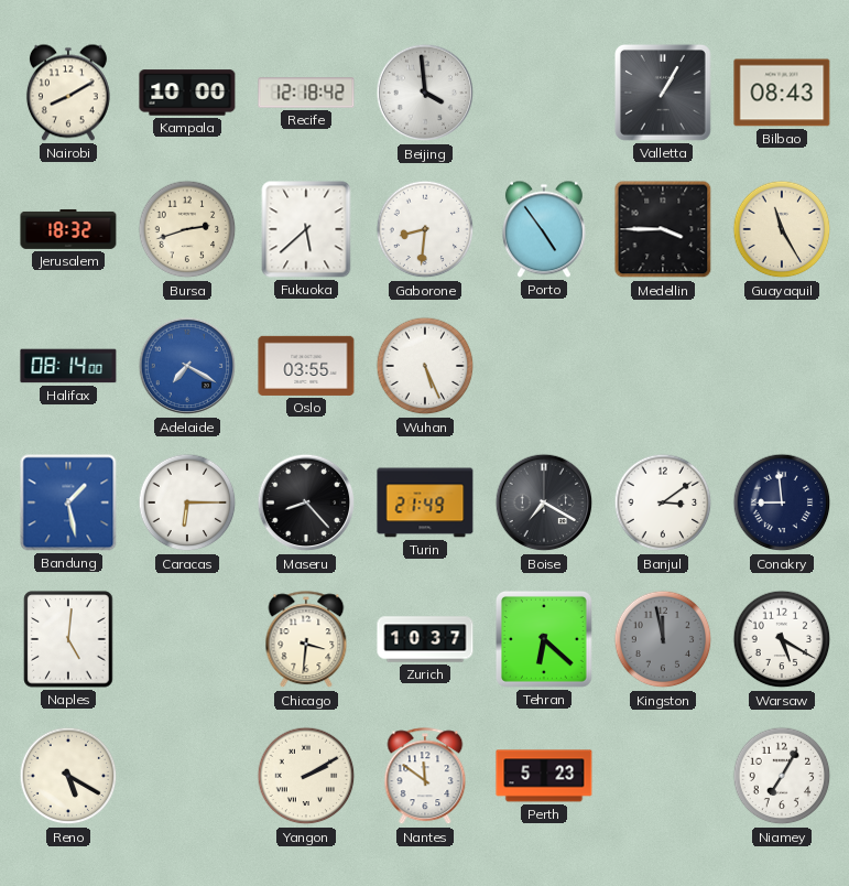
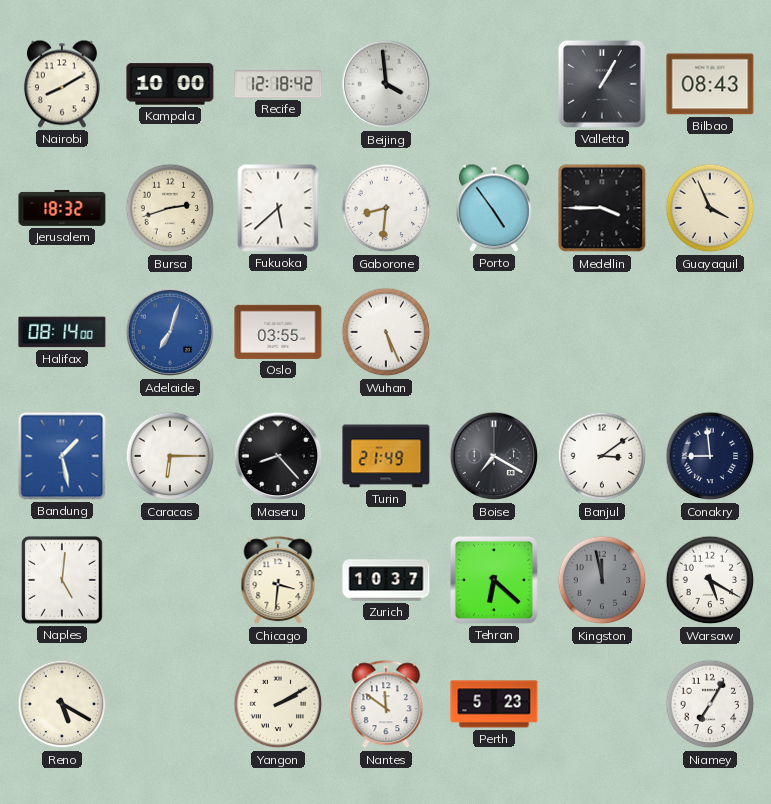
Guayaquil: 11:25 -> 3:56
Adelaide: 7:20 -> 7:03
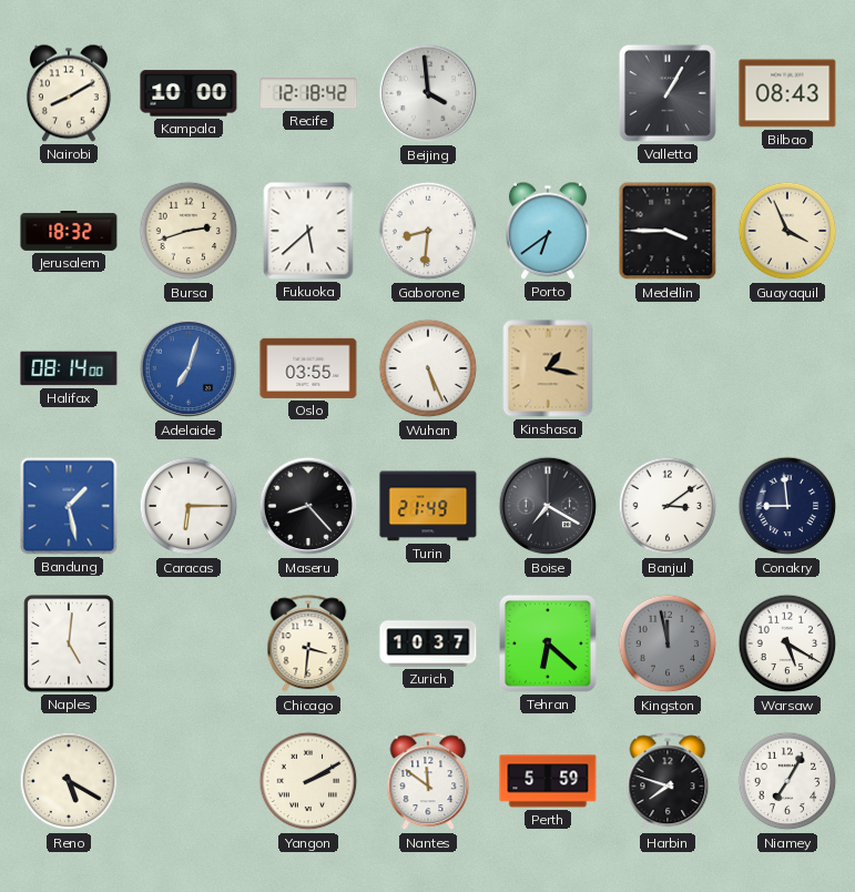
Porto: 4:54 -> 6:39
Kinshasa: none -> 1:17
Perth: 5:23 -> 5:59
Harbin: none -> 7:48
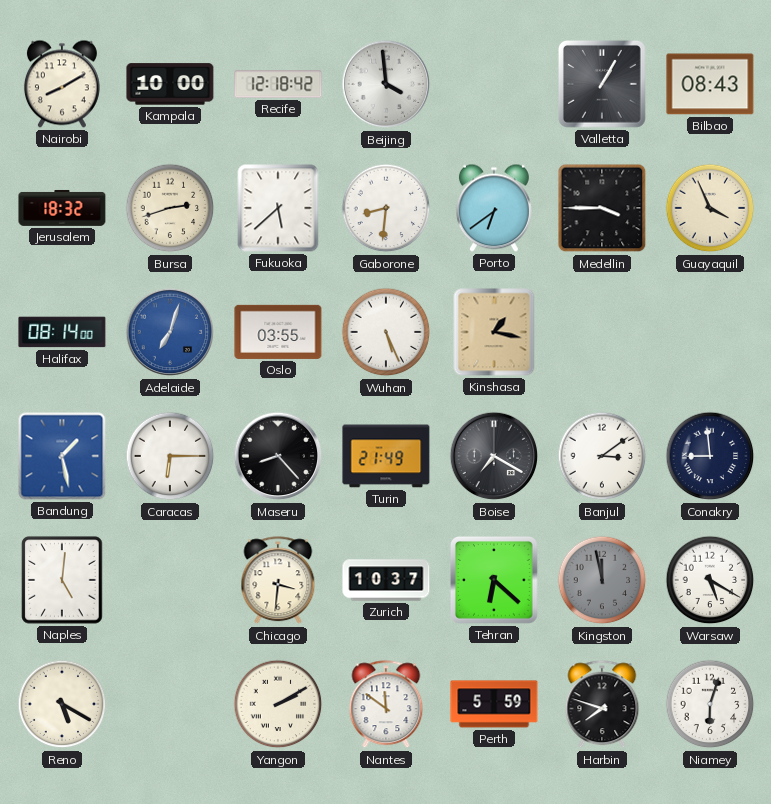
Niamey: 7:05 -> 6:03
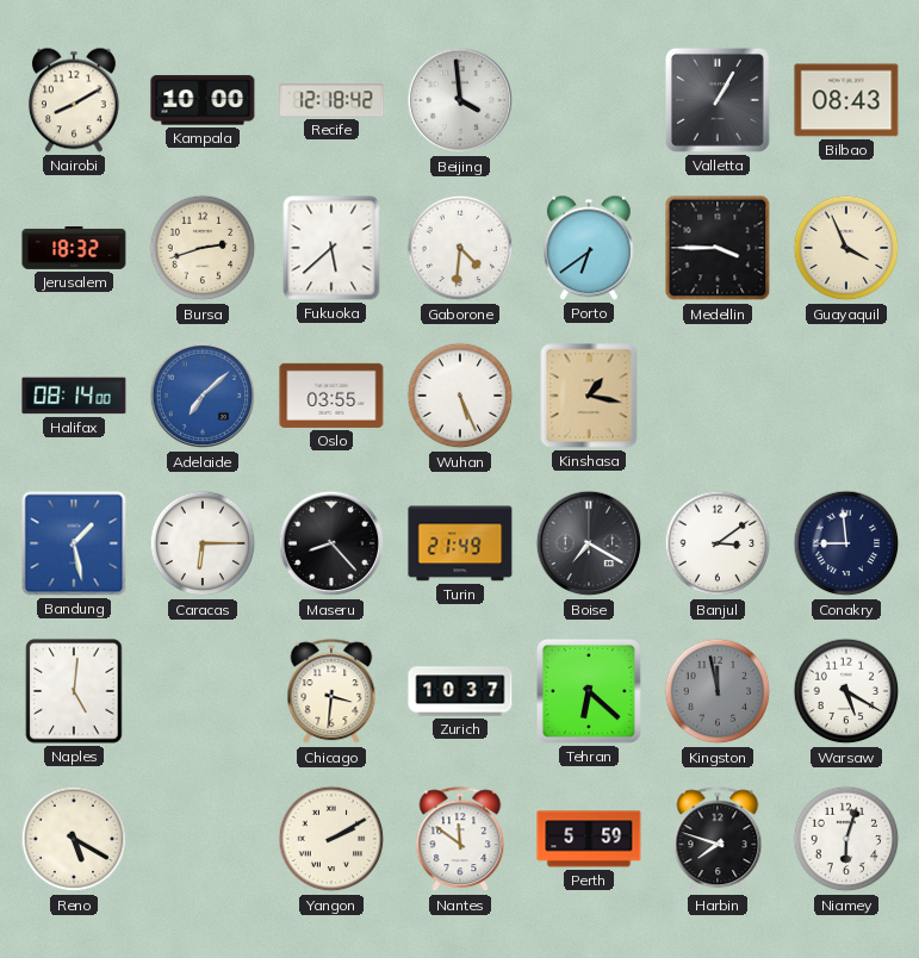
Gaborone: 8:31 -> 4:31
Adelaide: 7:03 -> 7:08
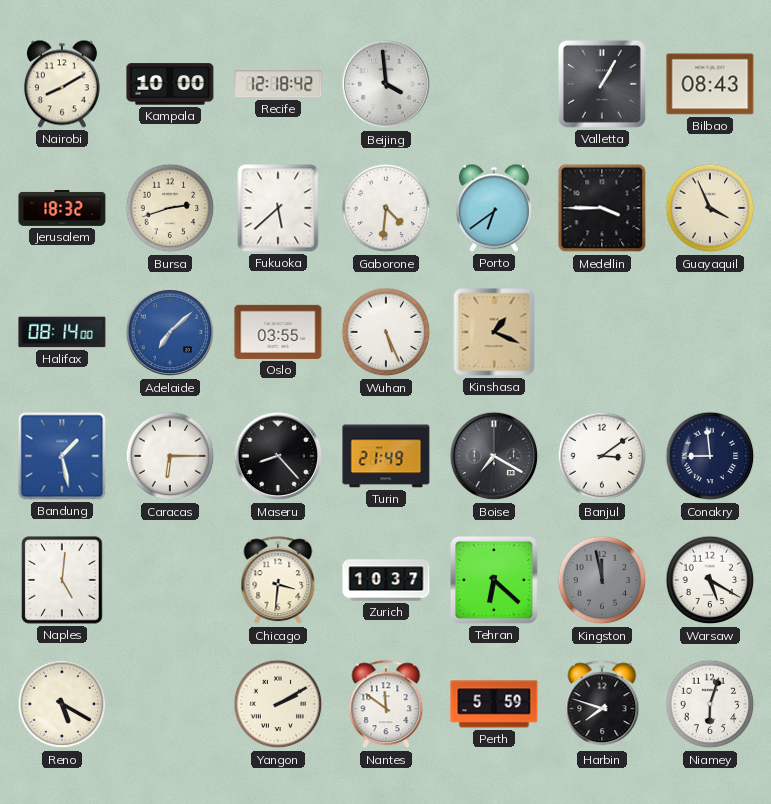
Kinshasa: 1:17 -> 1:19
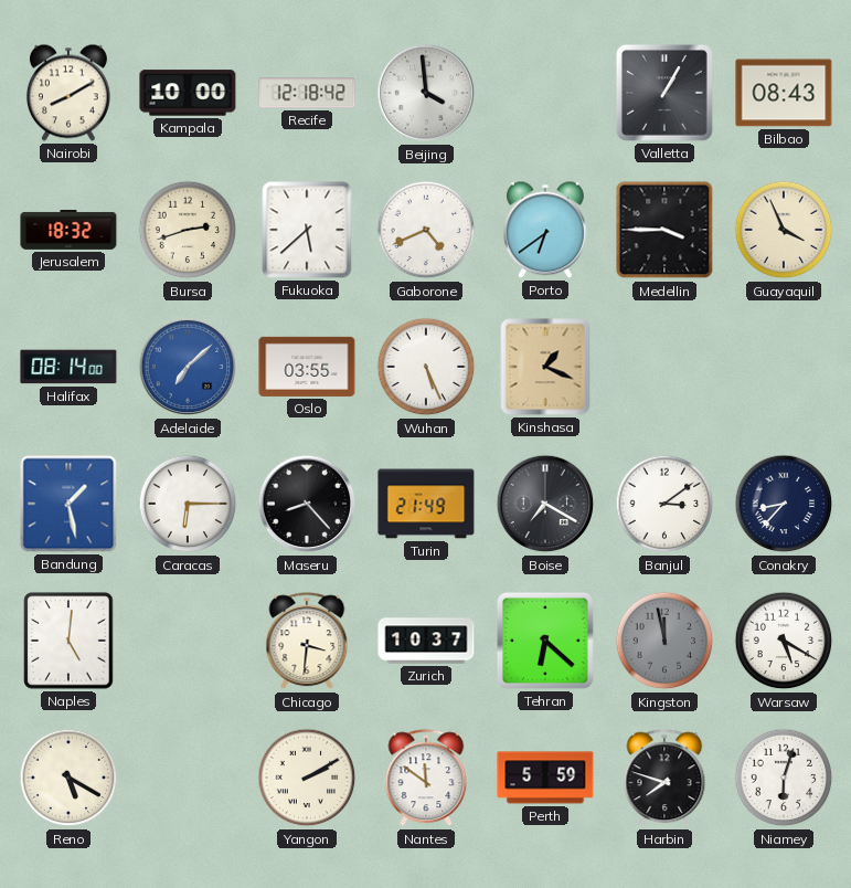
Gaborone: 4:31 -> 4:41
Conakry: 8:59 -> 8:37
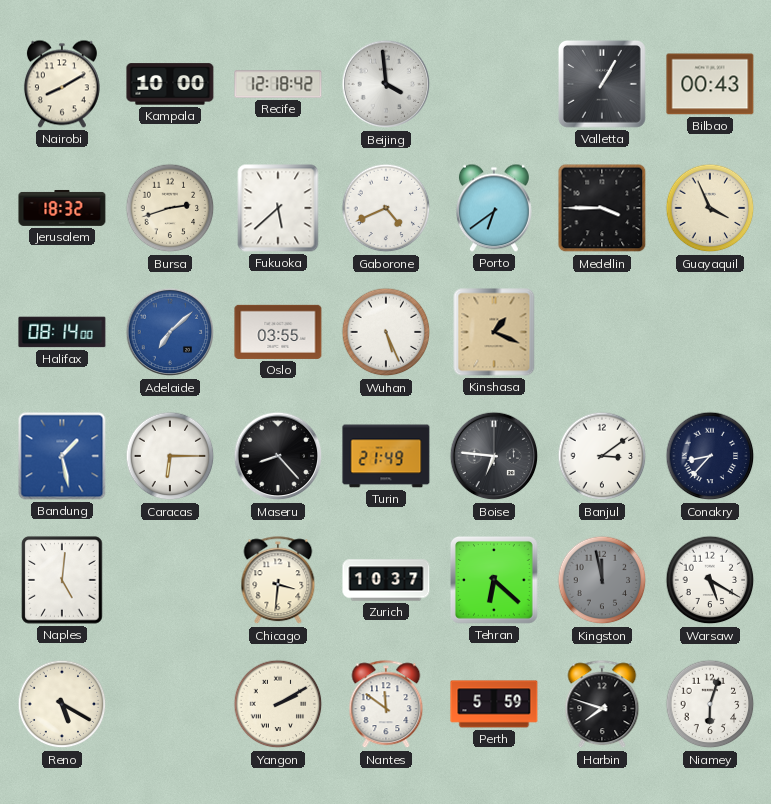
Bilbao: 08:43 -> 00:43
Boise: 7:20 -> 6:46
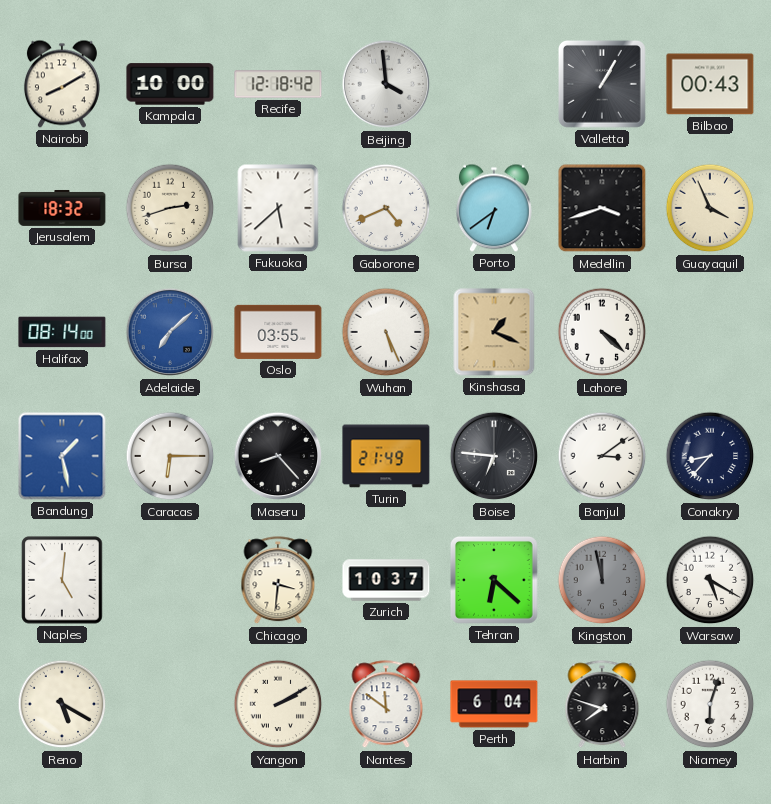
Medellin: 3:45 -> 3:42
Lahore: none -> 4:22
Perth: 5:59 -> 6:04
